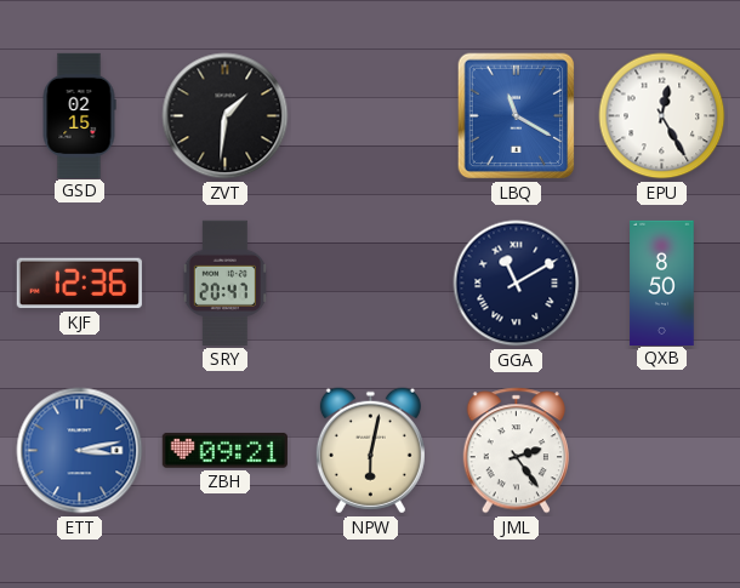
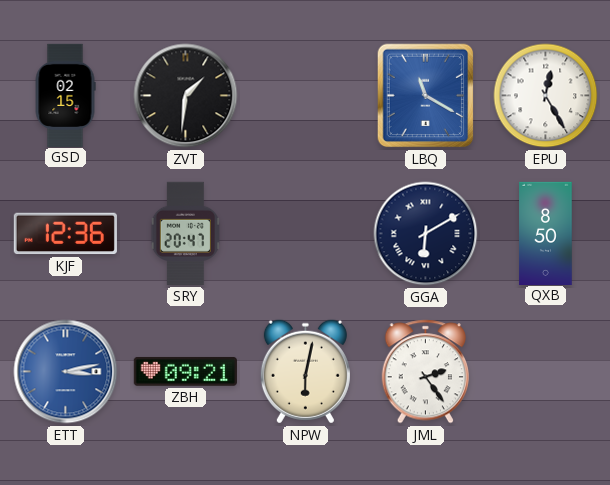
GGA: 11:10 -> 6:10
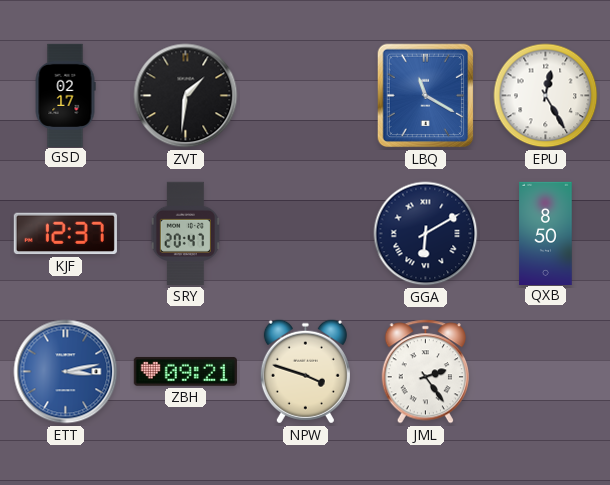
GSD: 02:15 -> 02:17
KJF: 12:36 -> 12:37
NPW: 6:02 -> 3:48
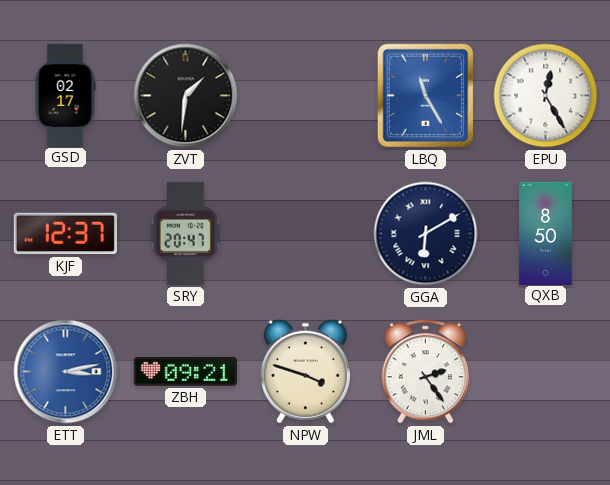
LBQ: 11:20 -> 11:25
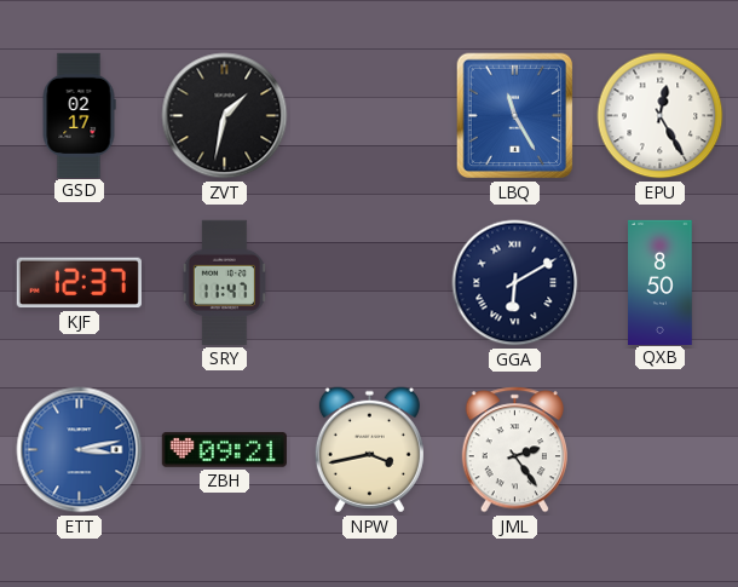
ZVT: 1:31 -> 1:32
SRY: 20:47 -> 11:47
NPW: 3:48 -> 3:43
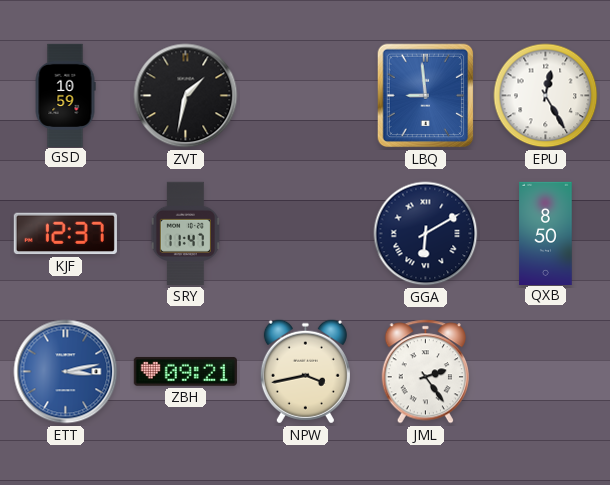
GSD: 02:17 -> 10:59
LBQ: 11:25 -> 8:59
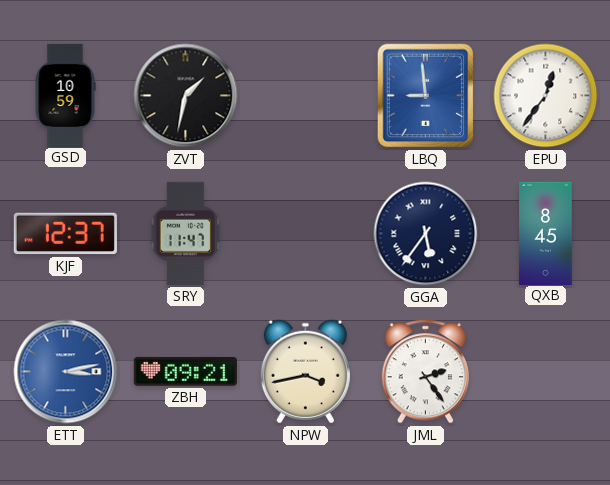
EPU: 12:25 -> 12:36
GGA: 6:10 -> 5:36
QXB: 8:50 -> 8:45
